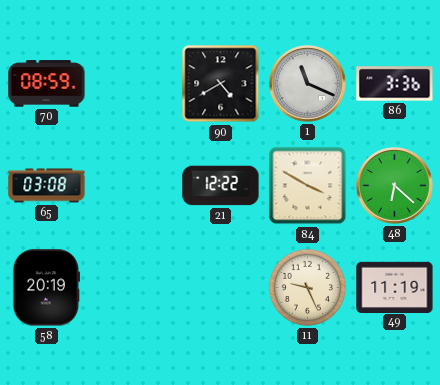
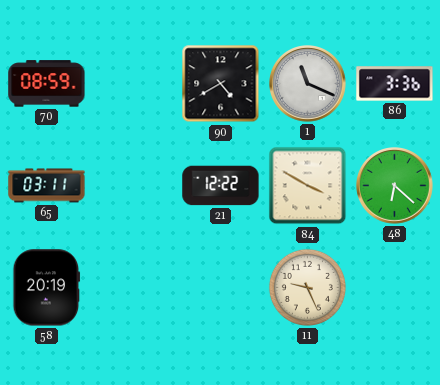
65: 03:08 -> 03:11
49: 11:19 -> none
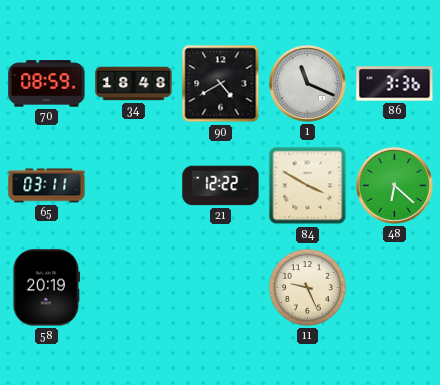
34: none -> 18:48
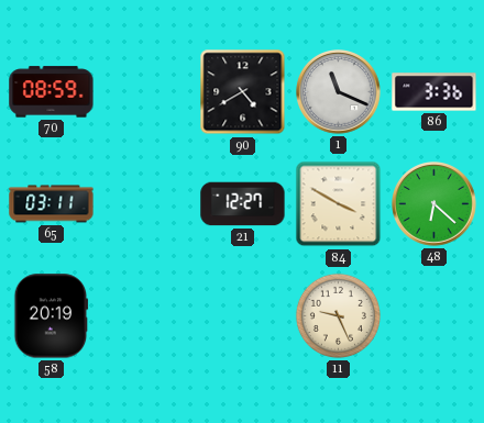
34: 18:48 -> none
21: 12:22 -> 12:27
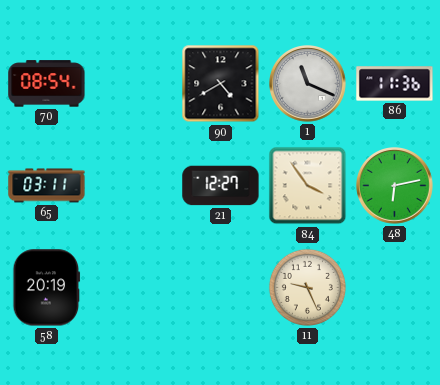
70: 08:59 -> 08:54
86: 3:36 -> 11:36
84: 3:50 -> 3:54
48: 6:22 -> 6:13
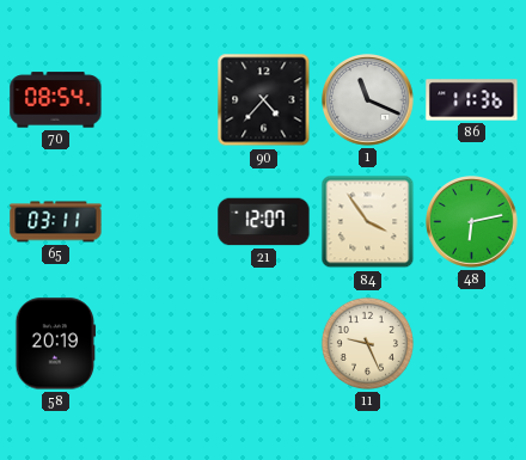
90: 4:40 -> 4:37
21: 12:27 -> 12:07
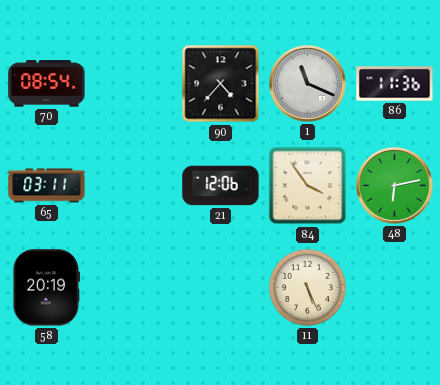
21: 12:07 -> 12:06
11: 9:26 -> 5:26
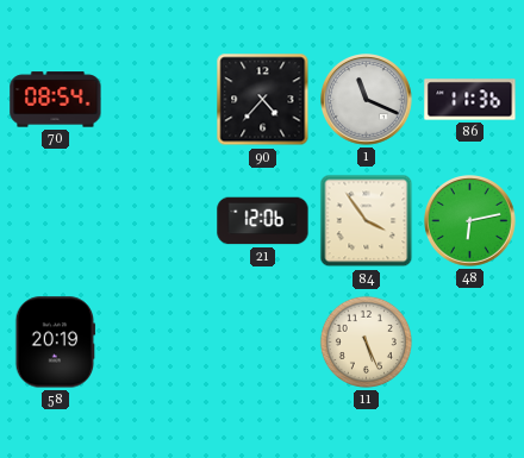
65: 03:11 -> none
